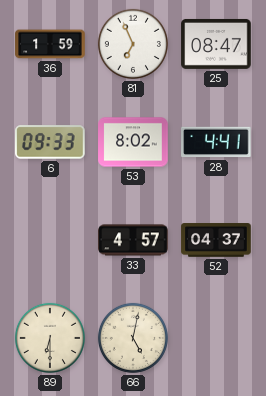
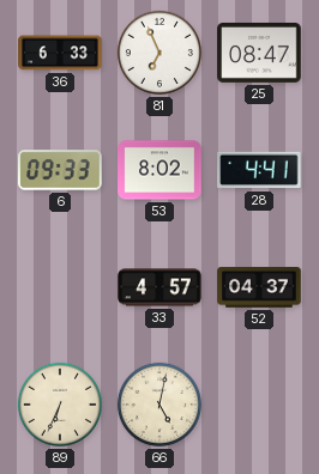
36: 1:59 -> 6:33
89: 6:30 -> 6:34
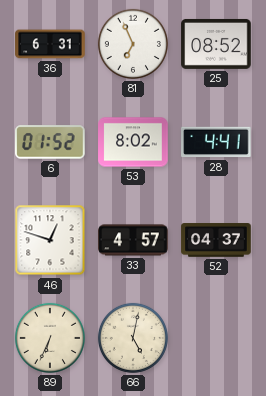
36: 6:33 -> 6:31
25: 08:47 -> 08:52
6: 09:33 -> 01:52
46: none -> 12:48
